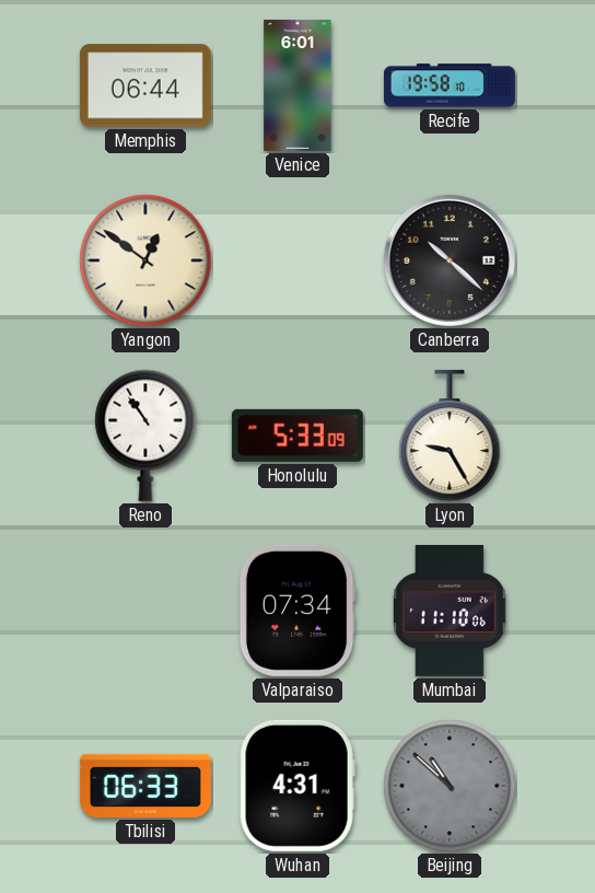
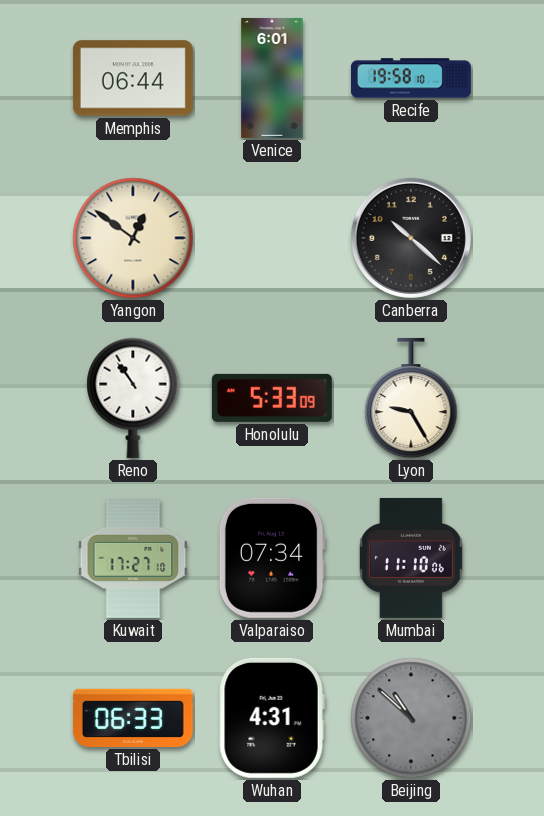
Kuwait: none -> 17:27
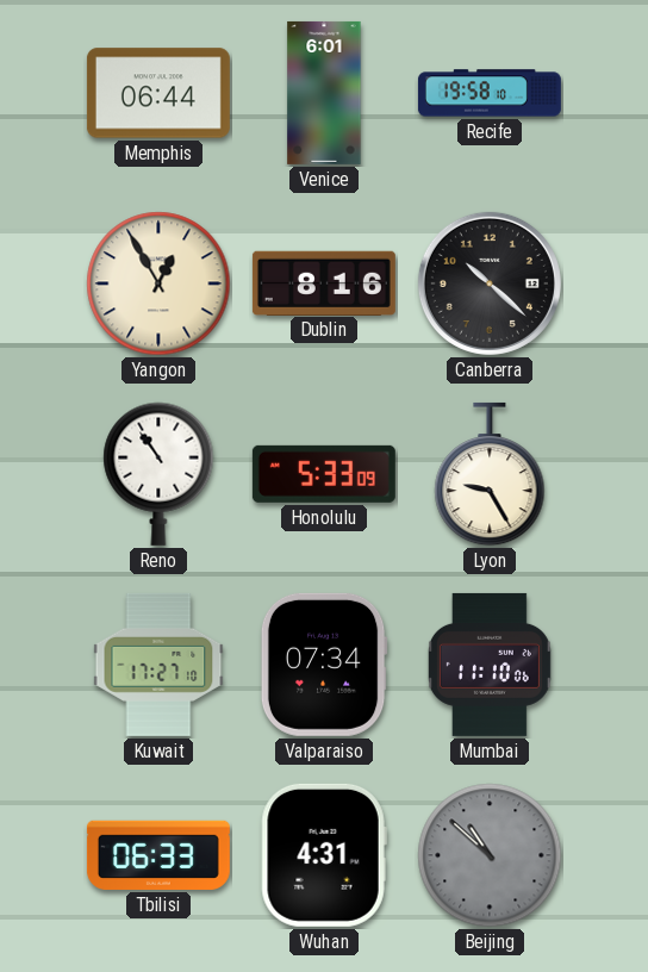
Yangon: 12:51 -> 12:55
Dublin: none -> 8:16
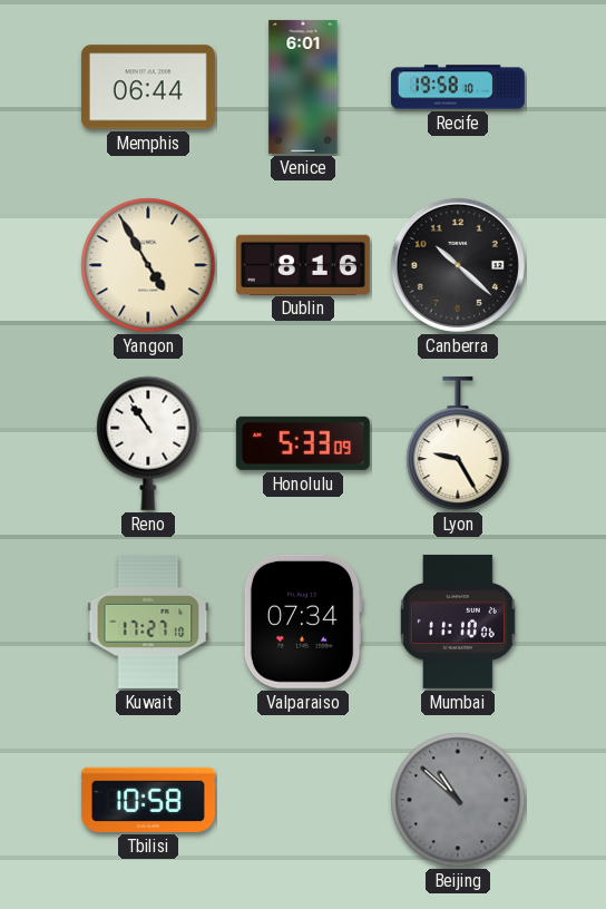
Yangon: 12:55 -> 4:55
Tbilisi: 06:33 -> 10:58
Wuhan: 4:31 -> none
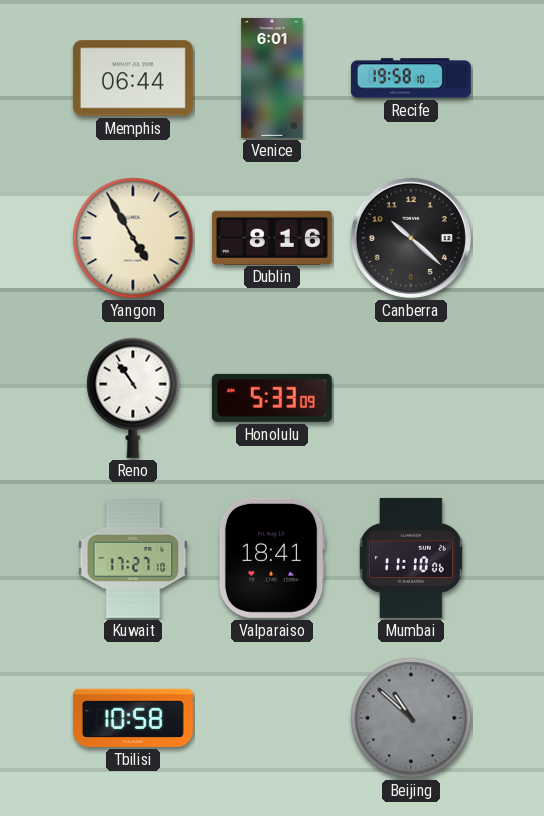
Lyon: 9:25 -> none
Valparaiso: 07:34 -> 18:41
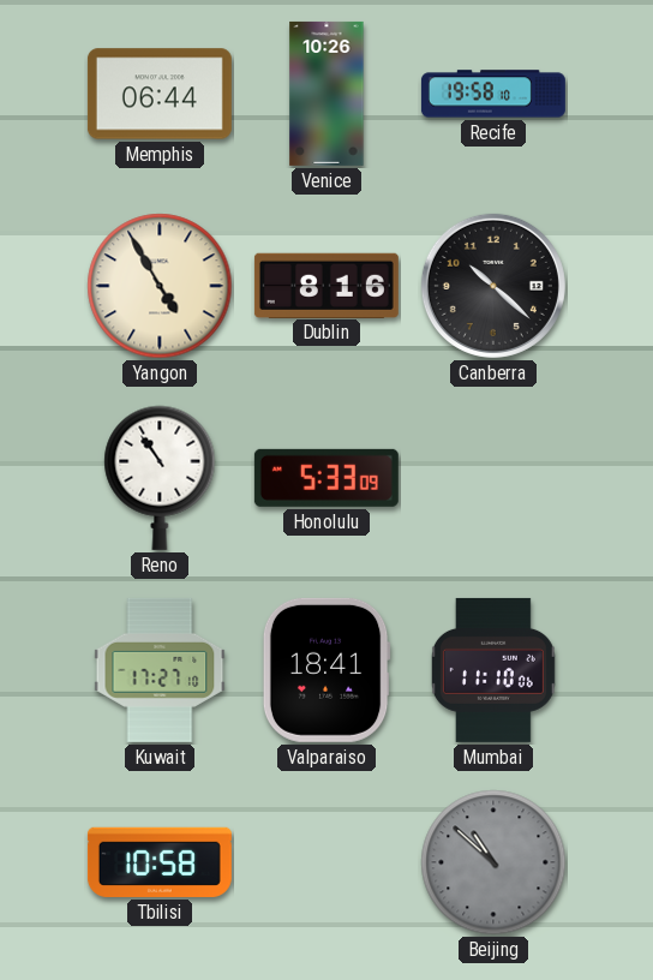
Venice: 6:01 -> 10:26
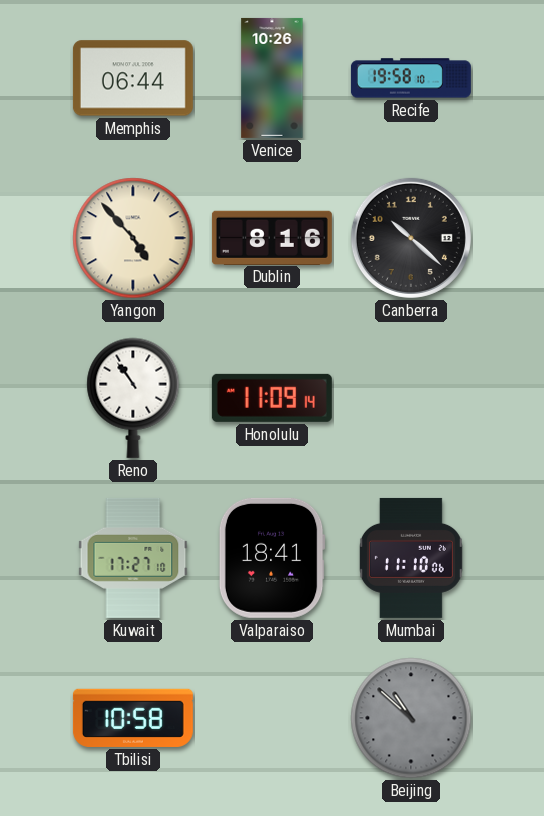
Yangon: 4:55 -> 4:53
Honolulu: 5:33 -> 11:09
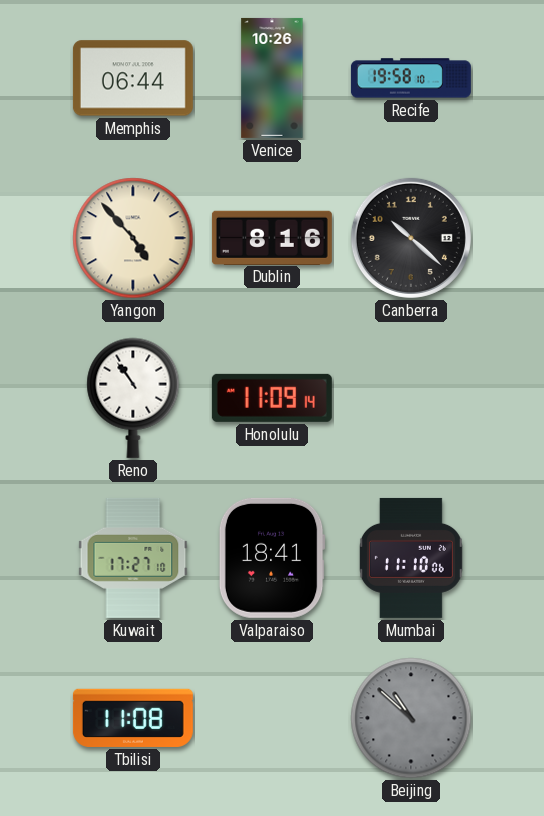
Tbilisi: 10:58 -> 11:08
